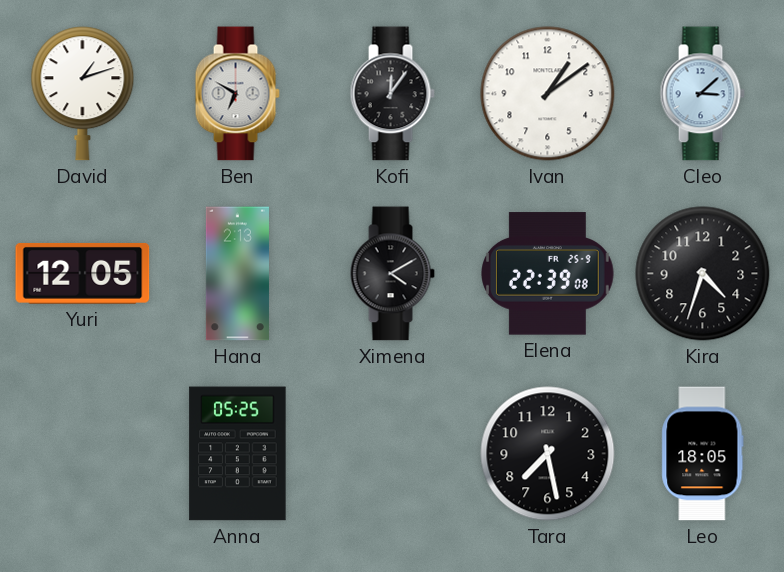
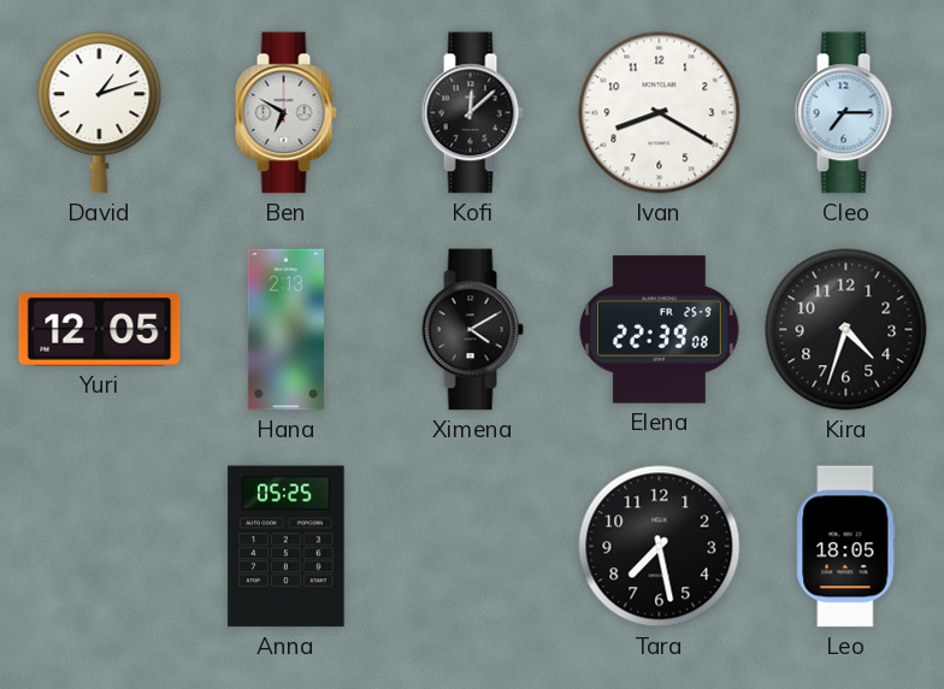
Kofi: 12:06 -> 12:08
Ivan: 1:09 -> 8:20
Cleo: 3:08 -> 7:15
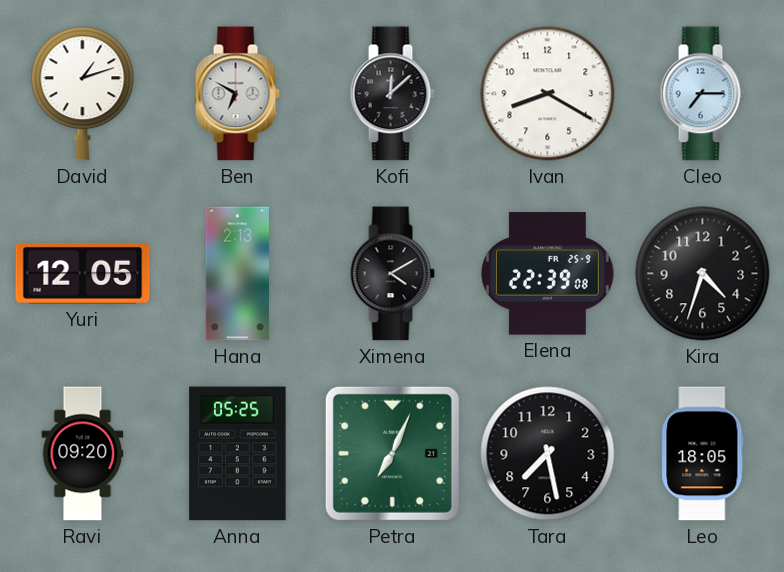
Ravi: none -> 09:20
Petra: none -> 7:04
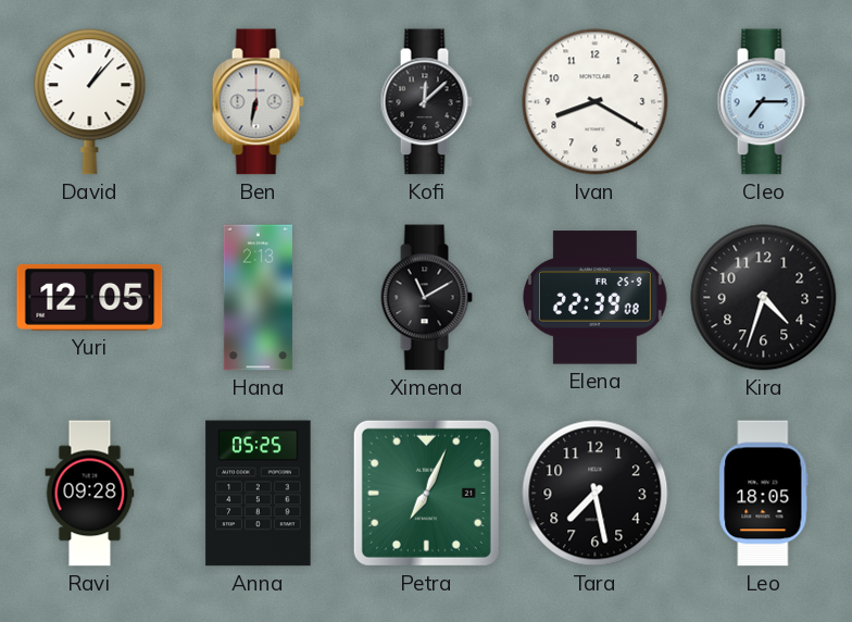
David: 1:12 -> 1:07
Ben: 6:50 -> 6:32
Ximena: 4:10 -> 11:10
Ravi: 09:20 -> 09:28
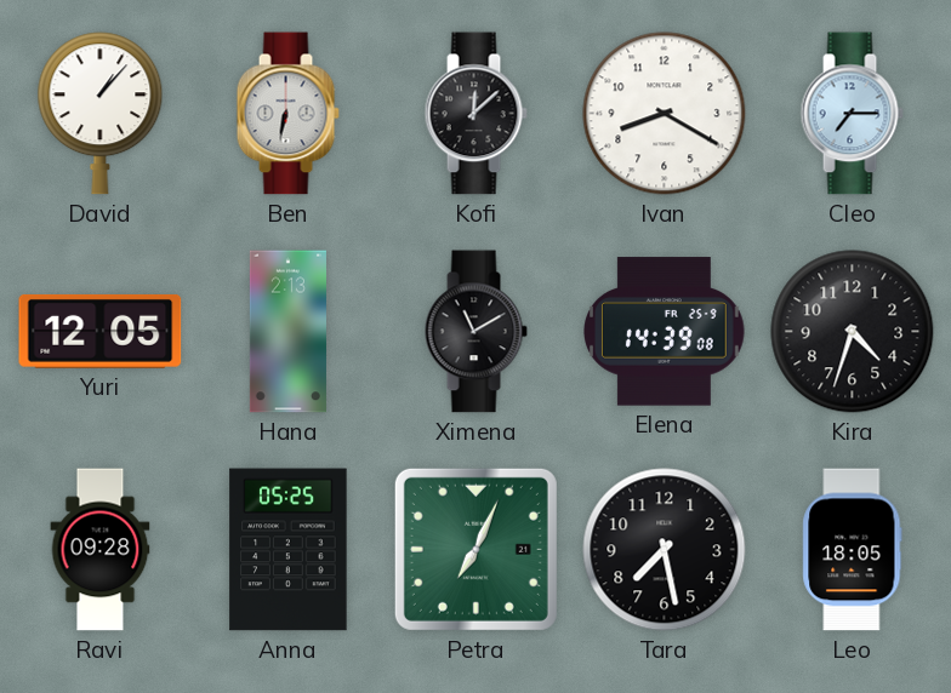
Elena: 22:39 -> 14:39
